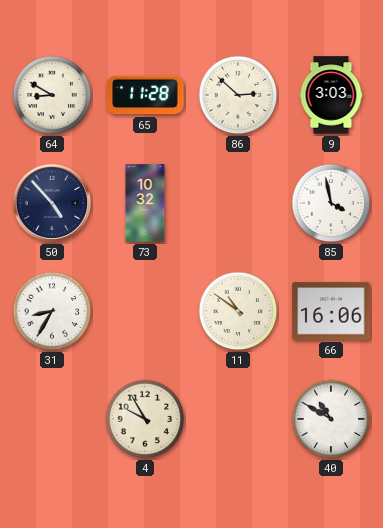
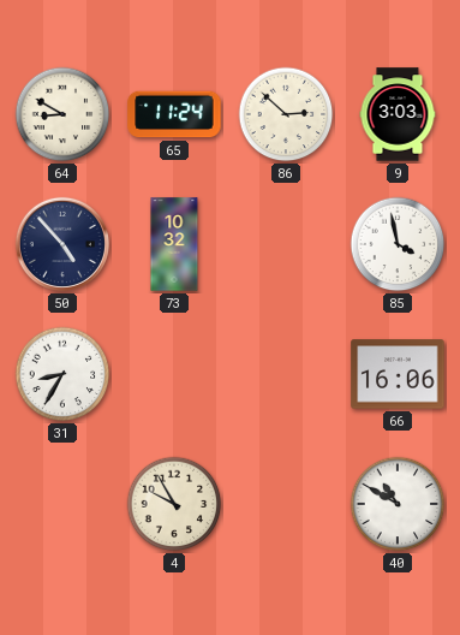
65: 11:28 -> 11:24
11: 10:51 -> none
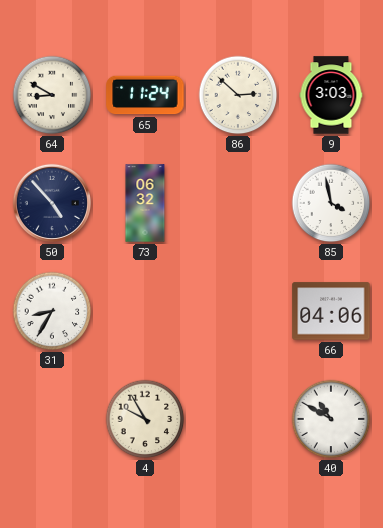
73: 10:32 -> 06:32
66: 16:06 -> 04:06
